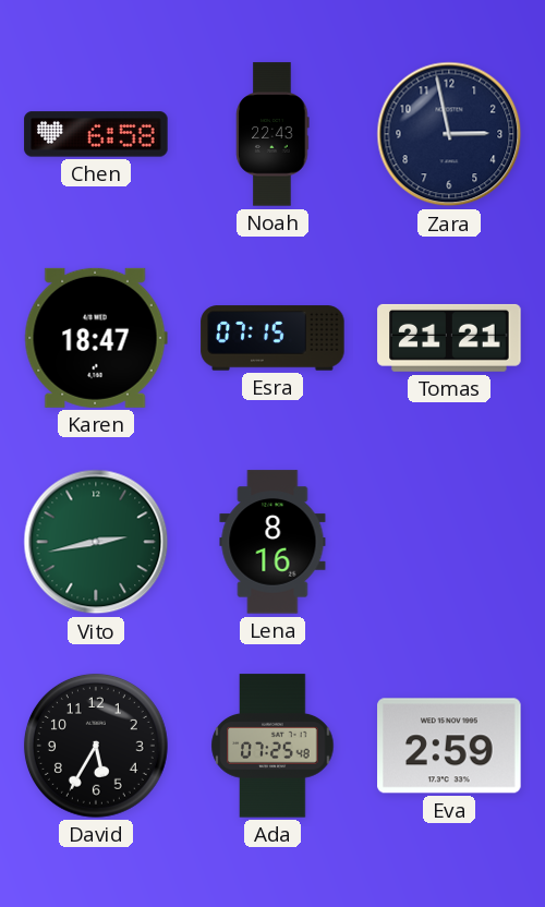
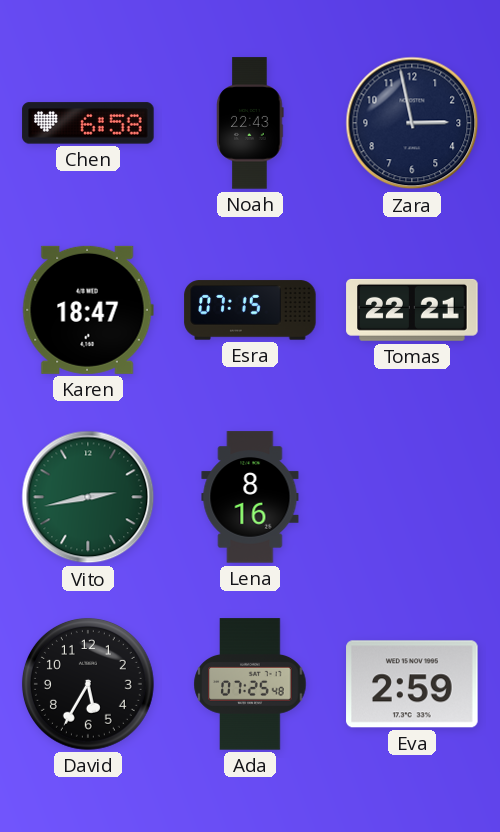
Tomas: 21:21 -> 22:21
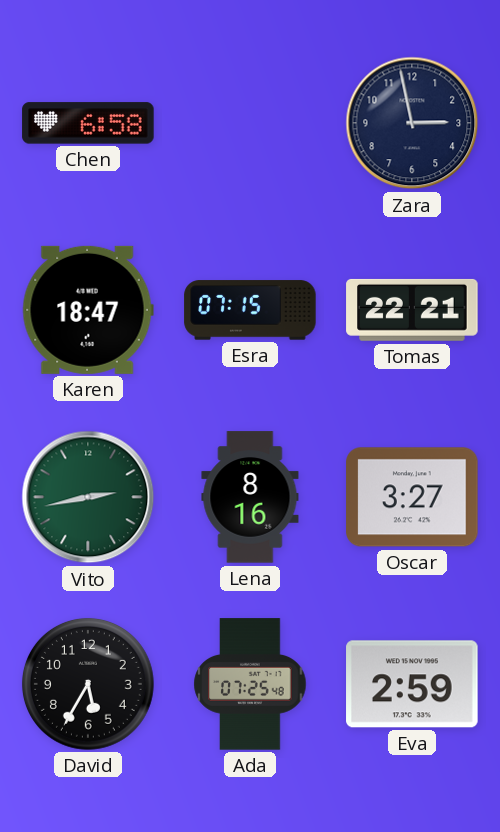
Noah: 22:43 -> none
Oscar: none -> 3:27
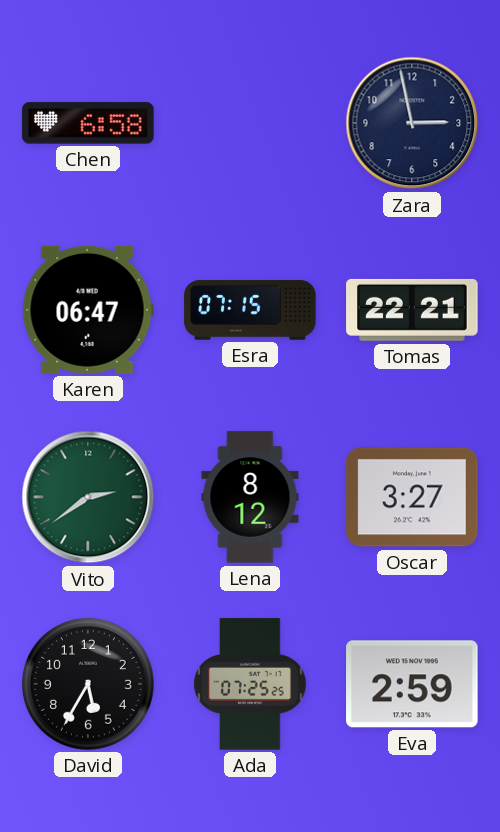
Karen: 18:47 -> 06:47
Vito: 2:43 -> 2:39
Lena: 8:16 -> 8:12
Ada: 07:25:48 -> 07:25:25
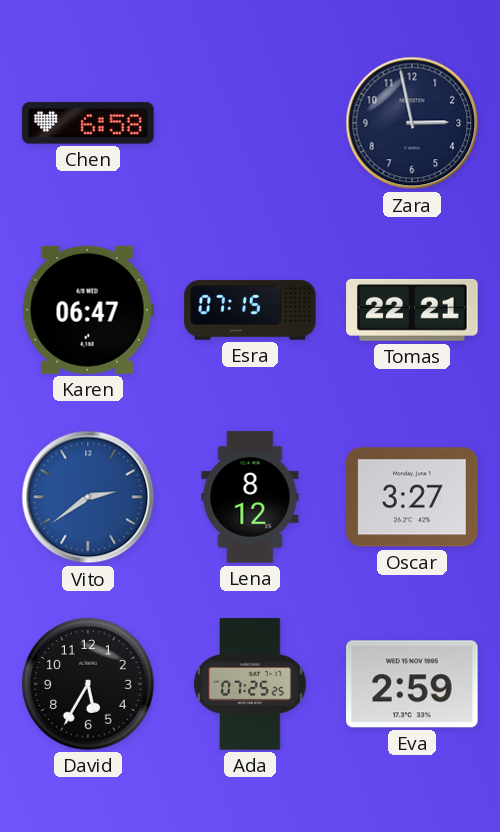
Vito dial: green -> blue
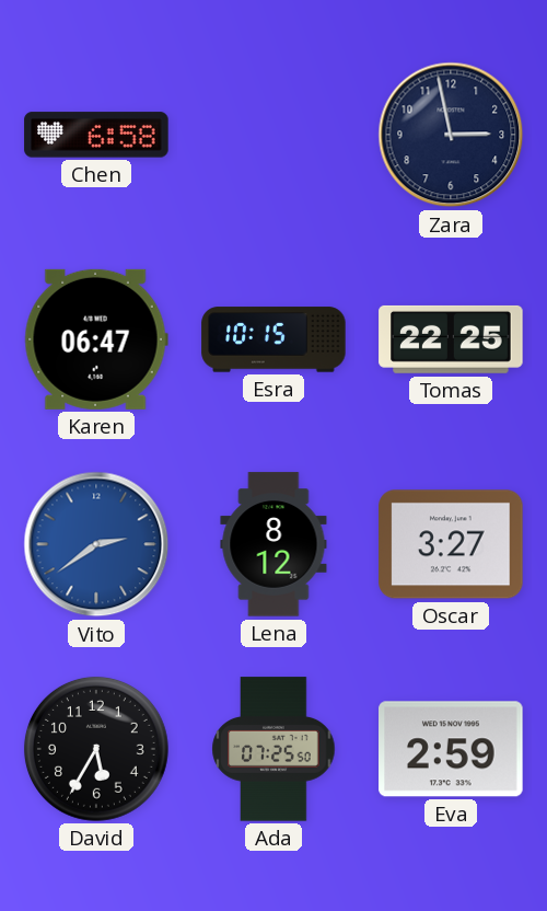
Esra: 07:15 -> 10:15
Tomas: 22:21 -> 22:25
Ada: 07:25:25 -> 07:25:50
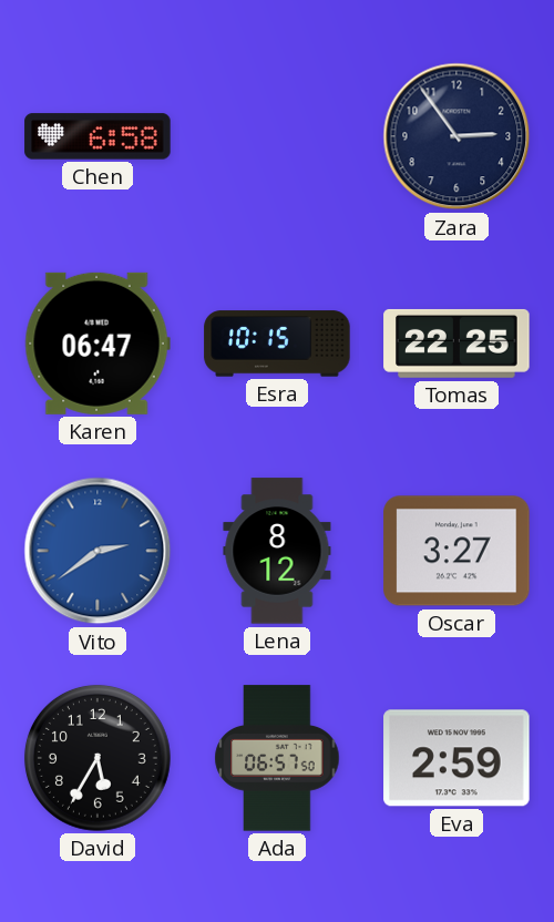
Zara: 2:58 -> 2:54
Ada: 07:25 -> 06:57
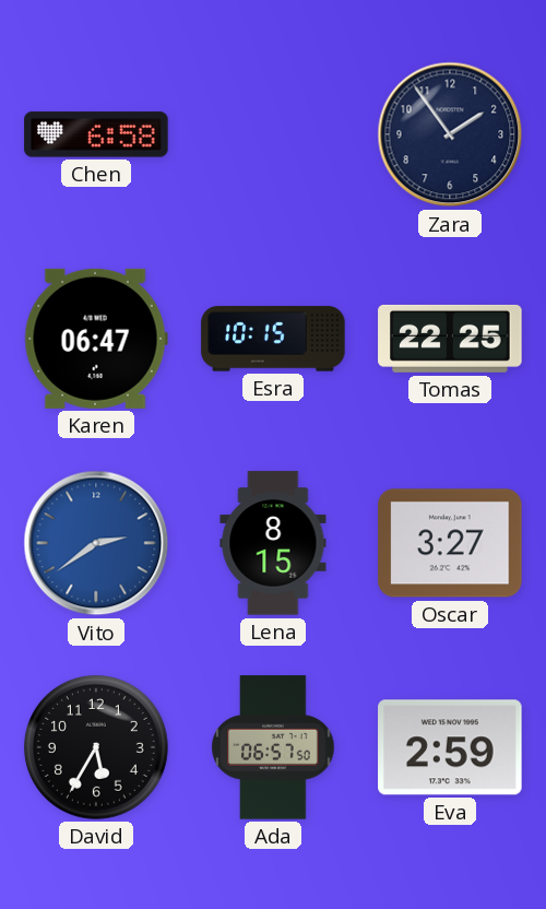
Zara: 2:54 -> 1:54
Lena: 8:12 -> 8:15
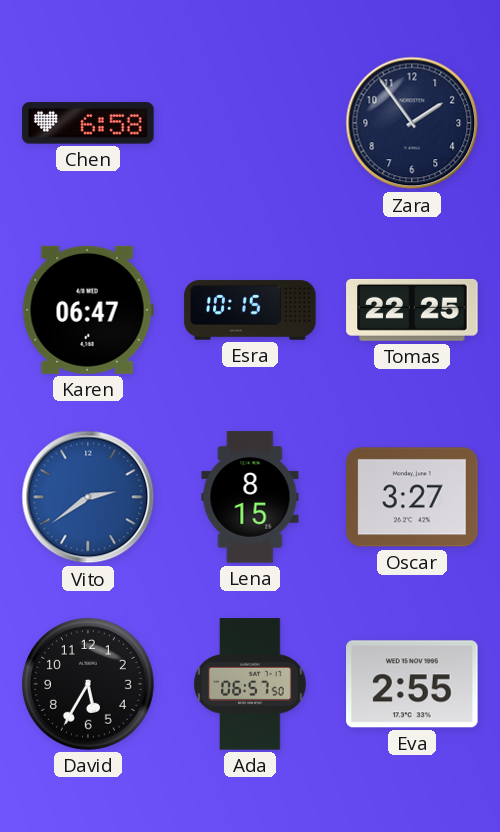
Eva: 2:59 -> 2:55
